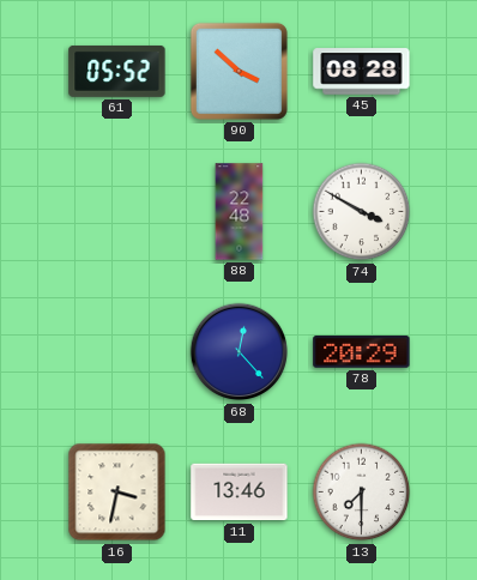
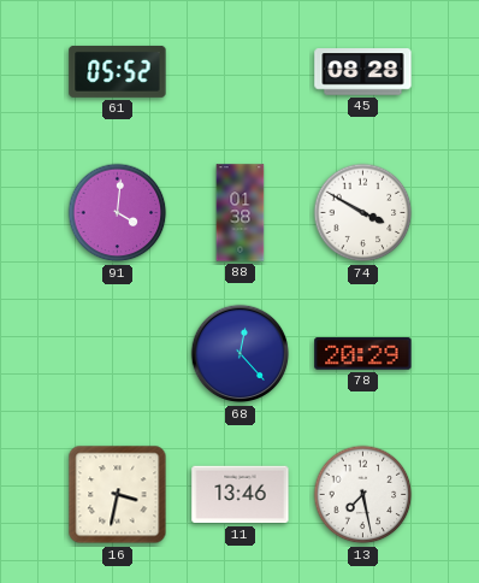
90: 3:52 -> none
91: none -> 4:01
88: 22:48 -> 01:38
13: 7:30 -> 7:28
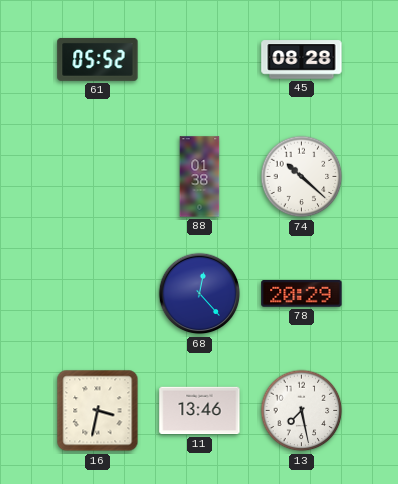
91: 4:01 -> none
74: 3:50 -> 10:22
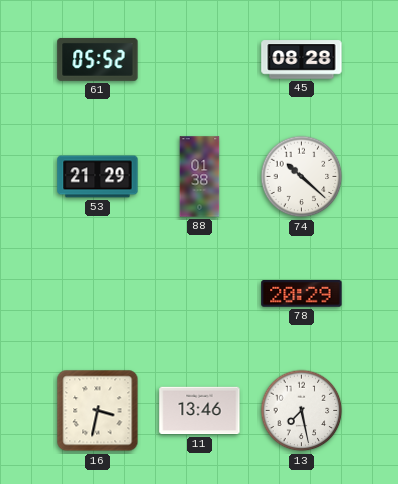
53: none -> 21:29
68: 12:23 -> none
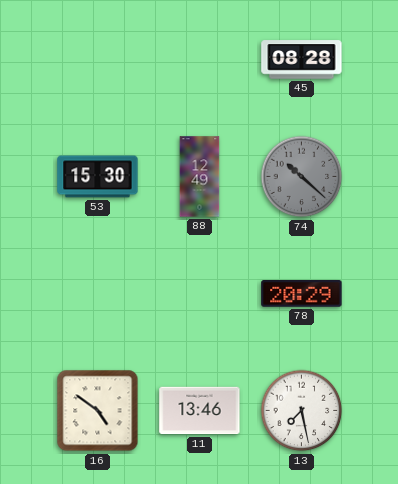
61: 05:52 -> none
53: 21:29 -> 15:30
88: 01:38 -> 12:49
74 dial: white -> grey
16: 3:32 -> 4:51
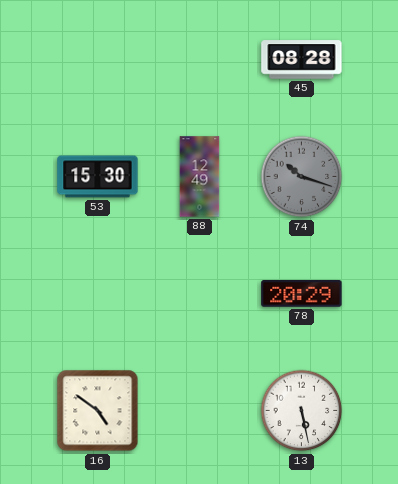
74: 10:22 -> 10:18
11: 13:46 -> none
13: 7:28 -> 5:28
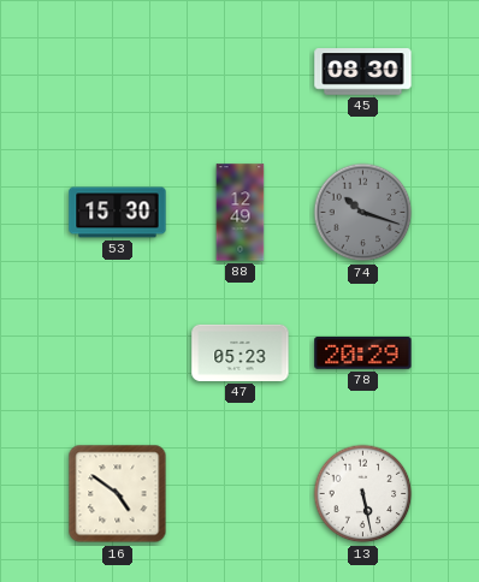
45: 08:28 -> 08:30
47: none -> 05:23
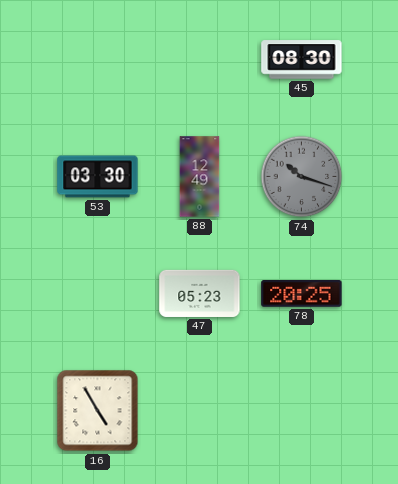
53: 15:30 -> 03:30
78: 20:29 -> 20:25
16: 4:51 -> 4:55
13: 5:28 -> none
